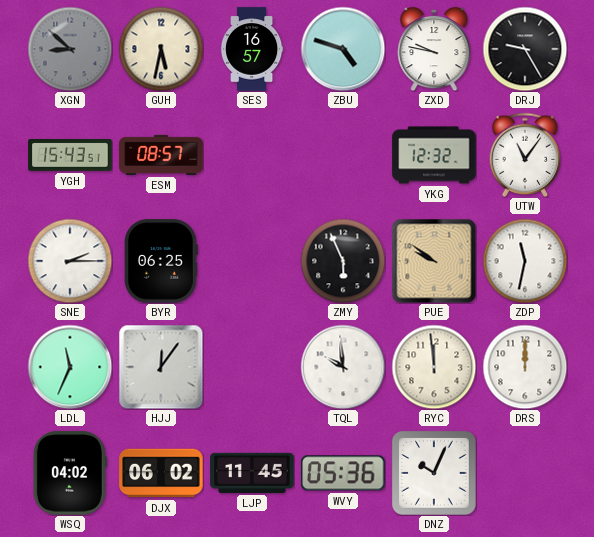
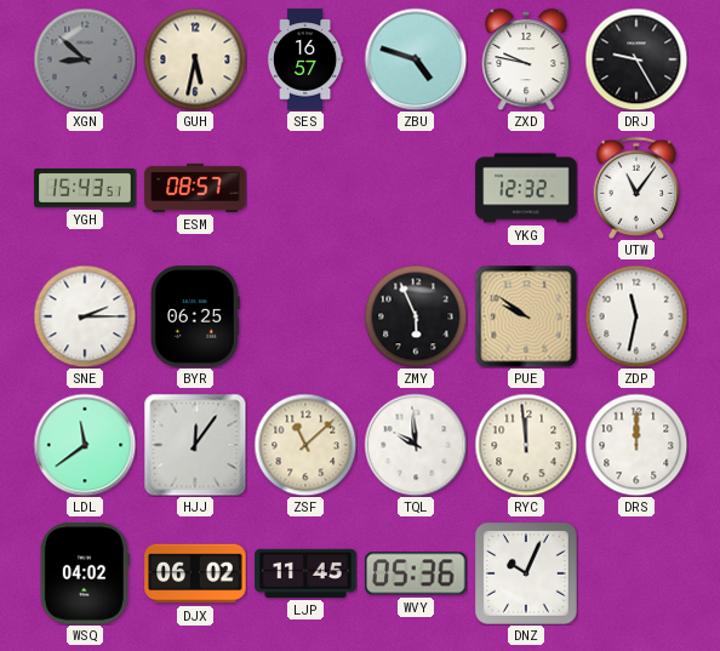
LDL: 11:34 -> 11:39
ZSF: none -> 11:08
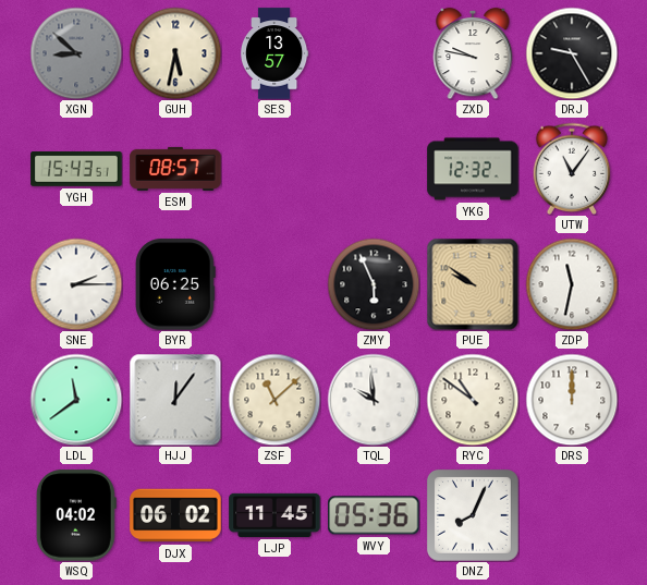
SES: 16:57 -> 13:57
ZBU: 4:48 -> none
RYC: 11:59 -> 10:51
DNZ: 10:04 -> 8:04
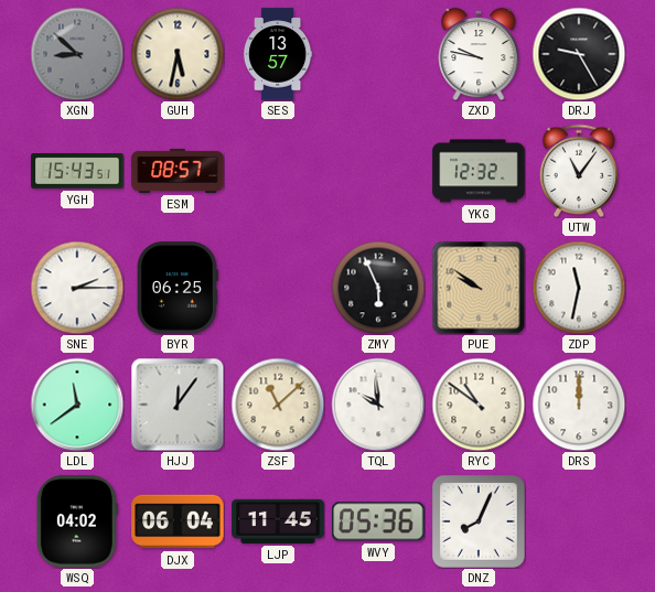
DJX: 06:02 -> 06:04
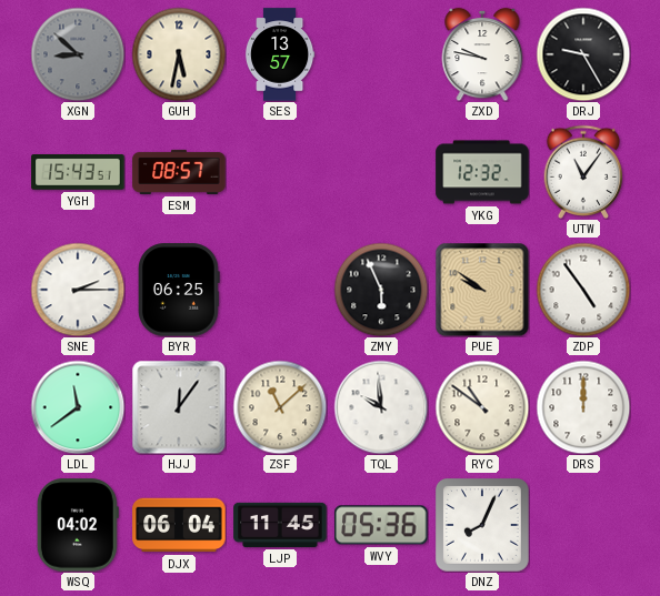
ZDP: 11:32 -> 4:54
